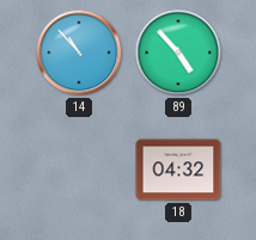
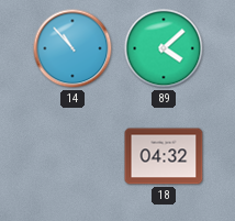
89: 4:53 -> 4:08
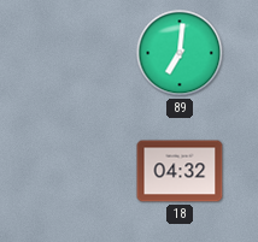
14: 10:53 -> none
89: 4:08 -> 7:01
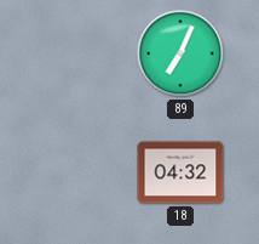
89: 7:01 -> 7:04
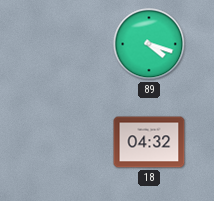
89: 7:04 -> 4:18
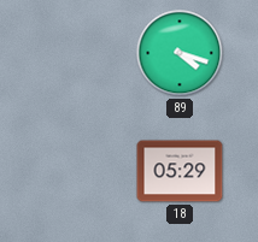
18: 04:32 -> 05:29
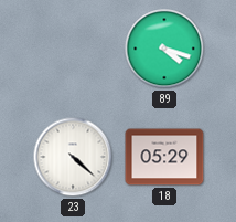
23: none -> 4:22
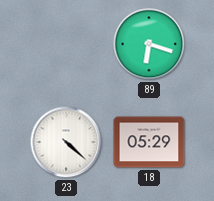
89: 4:18 -> 6:18
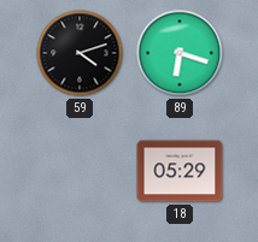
59: none -> 4:12
23: 4:22 -> none
